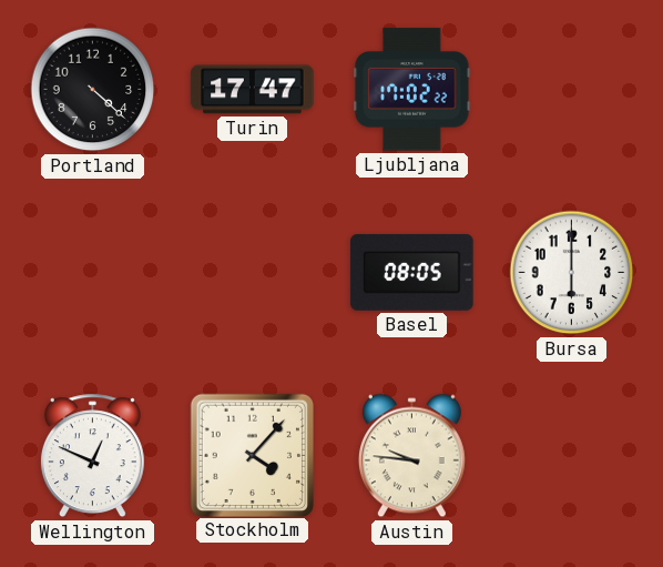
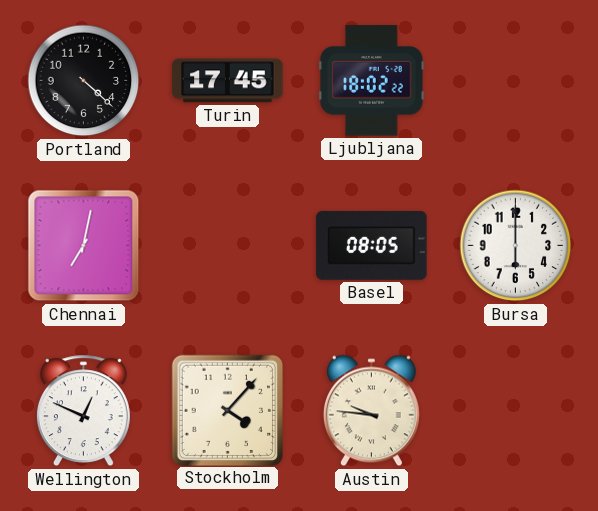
Turin: 17:47 -> 17:45
Ljubljana: 17:02 -> 18:02
Chennai: none -> 7:02
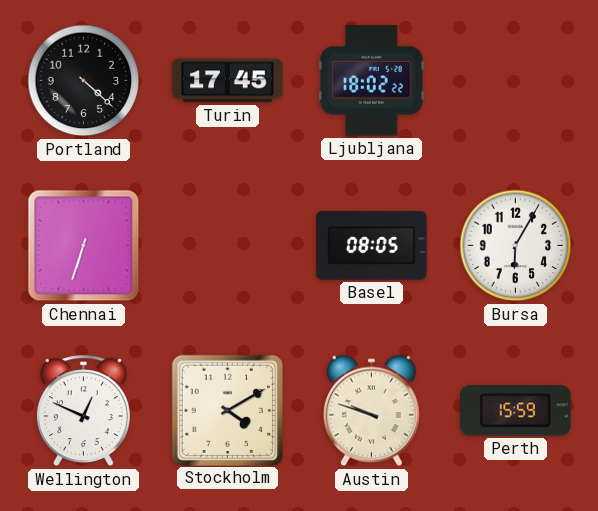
Chennai: 7:02 -> 6:33
Bursa: 6:00 -> 6:05
Stockholm: 4:07 -> 4:10
Austin: 9:46 -> 9:48
Perth: none -> 15:59
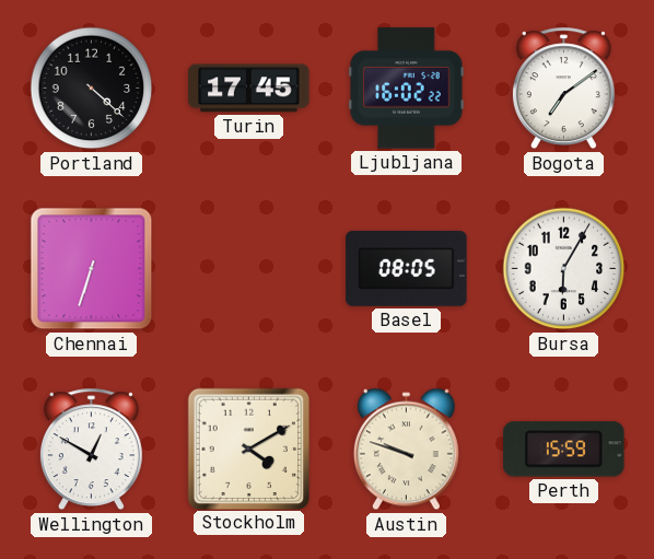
Ljubljana: 18:02 -> 16:02
Bogota: none -> 7:09
Wellington: 12:49 -> 12:50
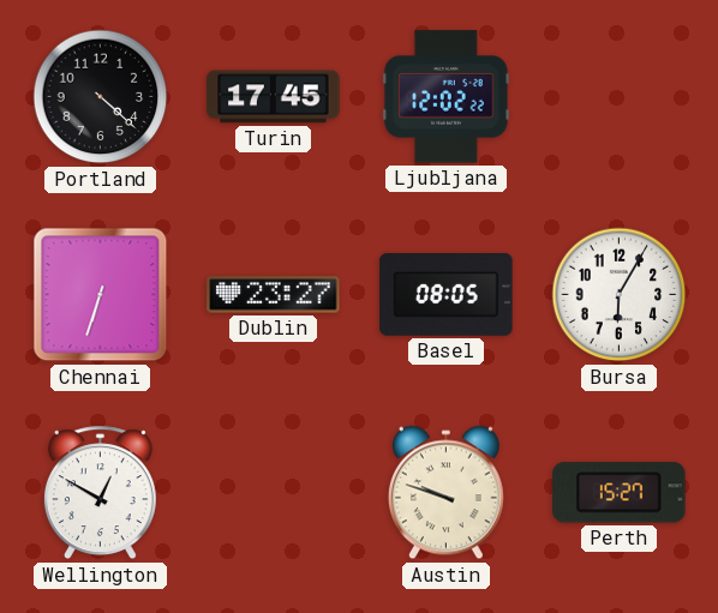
Ljubljana: 16:02 -> 12:02
Bogota: 7:09 -> none
Dublin: none -> 23:27
Stockholm: 4:10 -> none
Perth: 15:59 -> 15:27
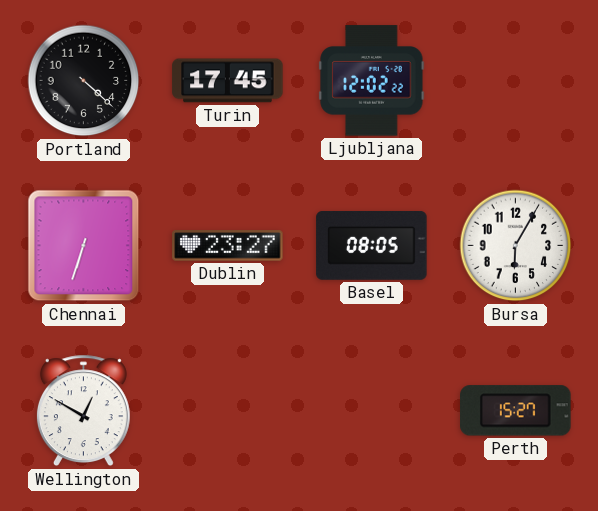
Austin: 9:48 -> none
